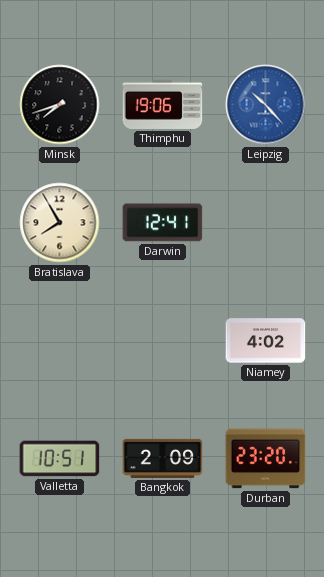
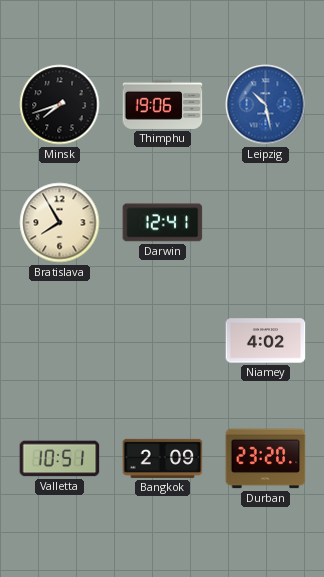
Leipzig: 10:23 -> 10:28
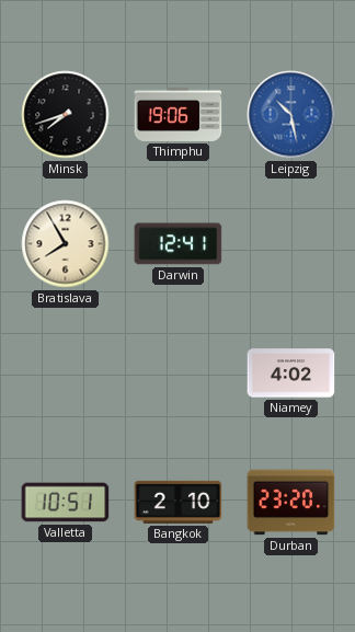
Bangkok: 2:09 -> 2:10
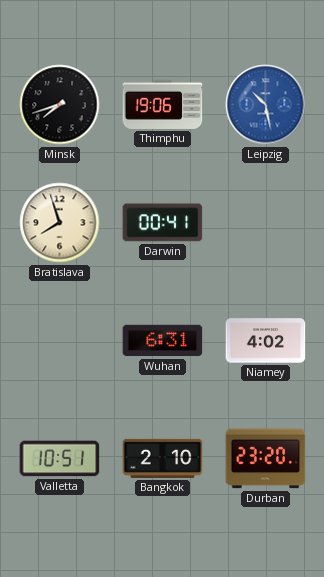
Bratislava: 7:55 -> 7:57
Darwin: 12:41 -> 00:41
Wuhan: none -> 6:31
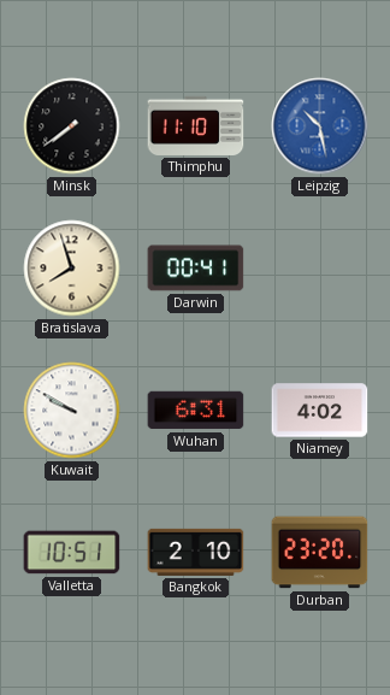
Minsk: 7:42 -> 7:39
Thimphu: 19:06 -> 11:10
Kuwait: none -> 9:50
